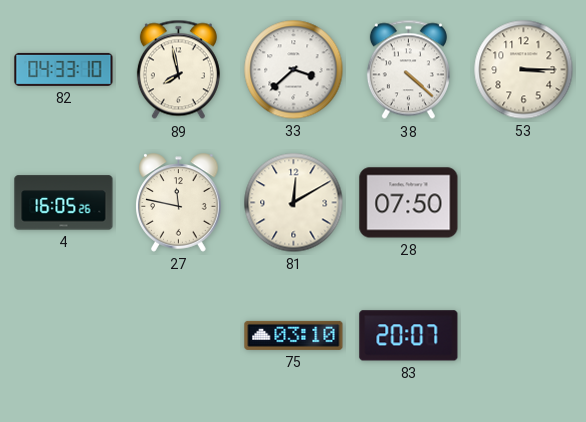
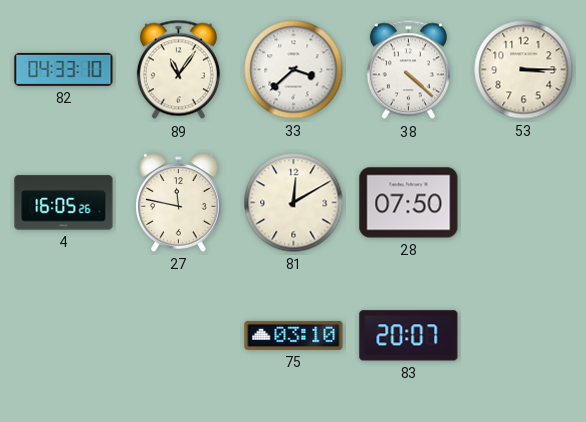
89: 7:58 -> 11:06
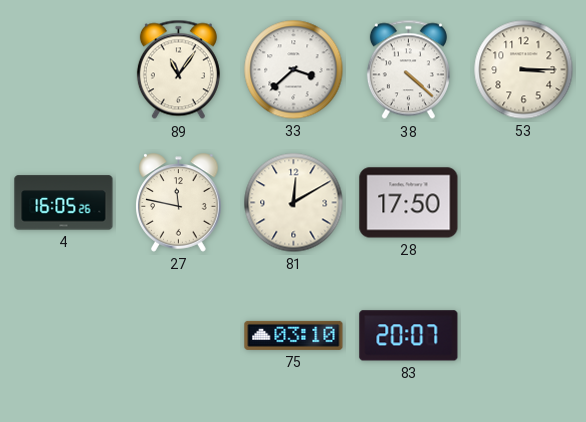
82: 04:33 -> none
28: 07:50 -> 17:50
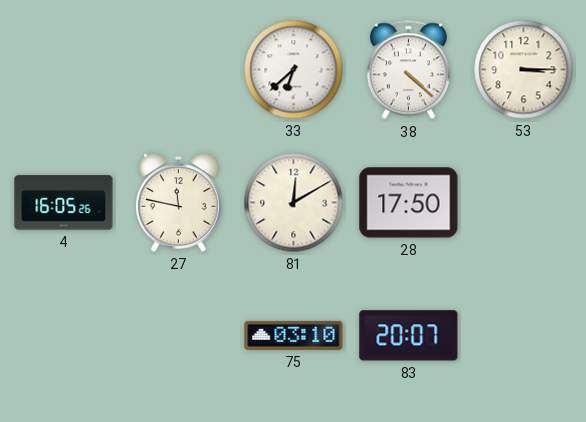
89: 11:06 -> none
33: 3:38 -> 6:38
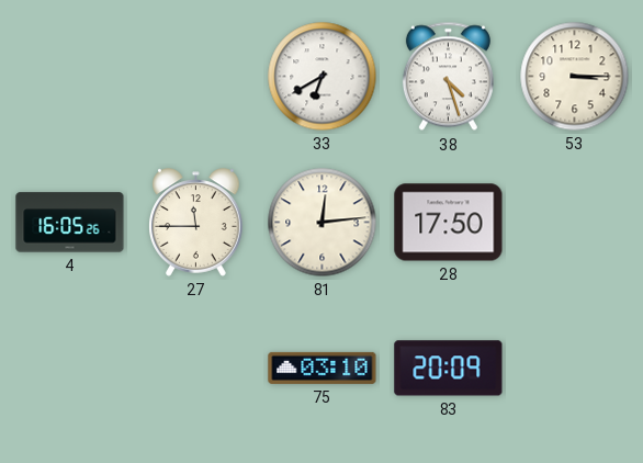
33: 6:38 -> 6:40
38: 4:22 -> 4:27
27: 11:47 -> 11:45
81: 12:10 -> 12:14
83: 20:07 -> 20:09
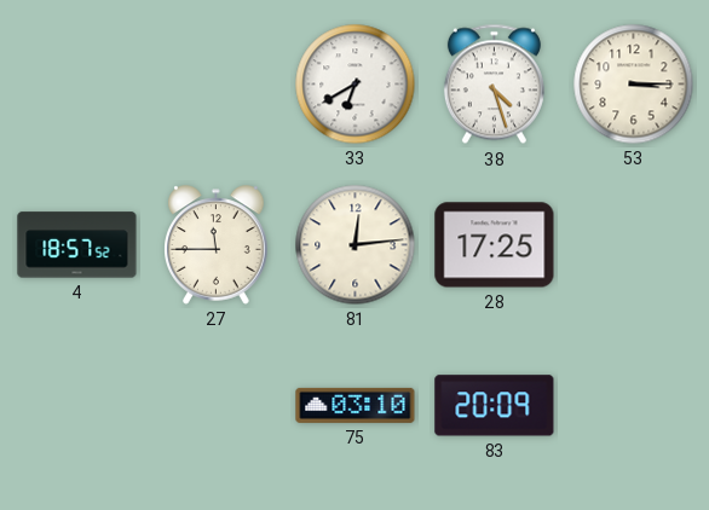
4: 16:05 -> 18:57
28: 17:50 -> 17:25
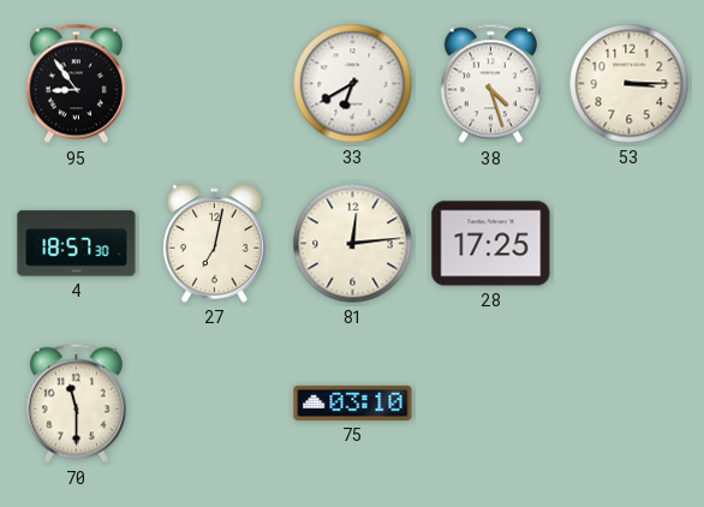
95: none -> 8:54
4: 18:57:52 -> 18:57:30
27: 11:45 -> 7:02
70: none -> 11:30
83: 20:09 -> none
